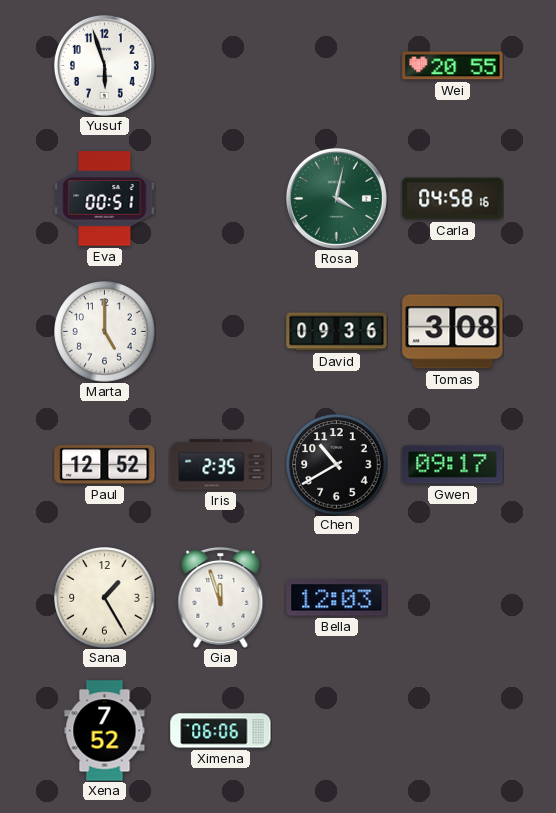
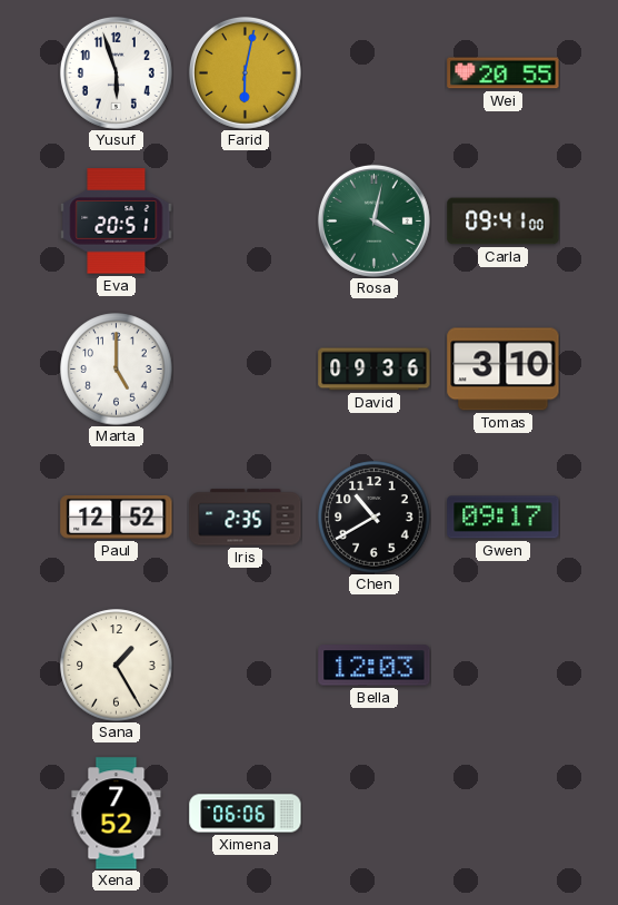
Farid: none -> 6:02
Eva: 00:51 -> 20:51
Carla: 04:58 -> 09:41
Tomas: 3:08 -> 3:10
Gia: 11:57 -> none
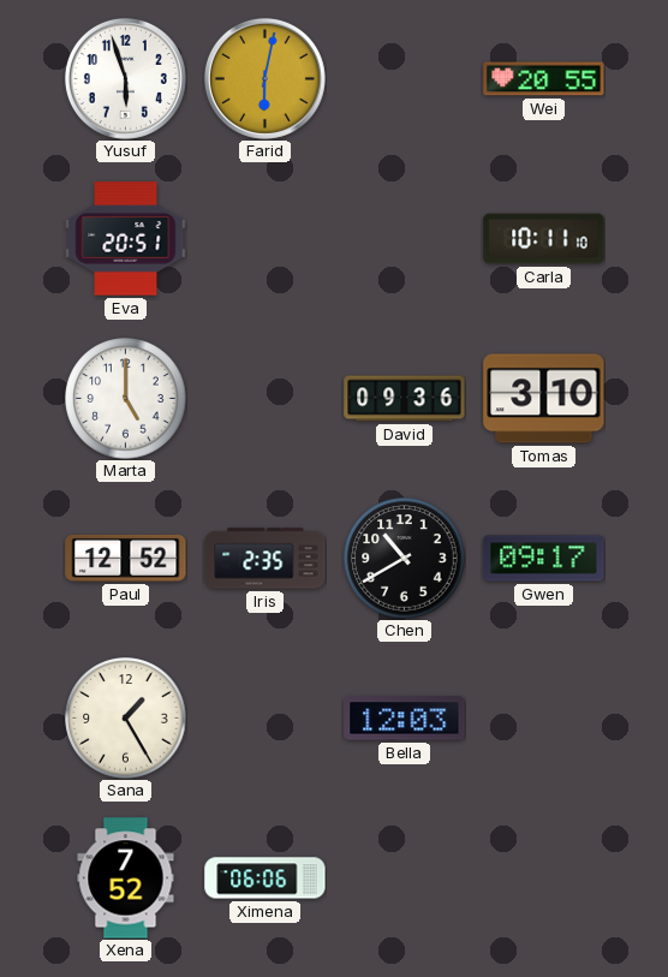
Rosa: 4:02 -> none
Carla: 09:41 -> 10:11
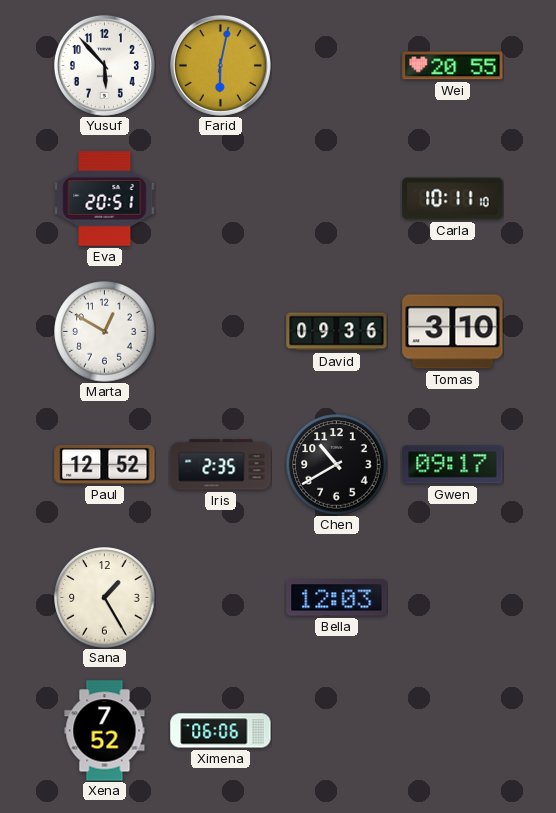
Yusuf: 5:57 -> 5:53
Marta: 5:00 -> 12:50
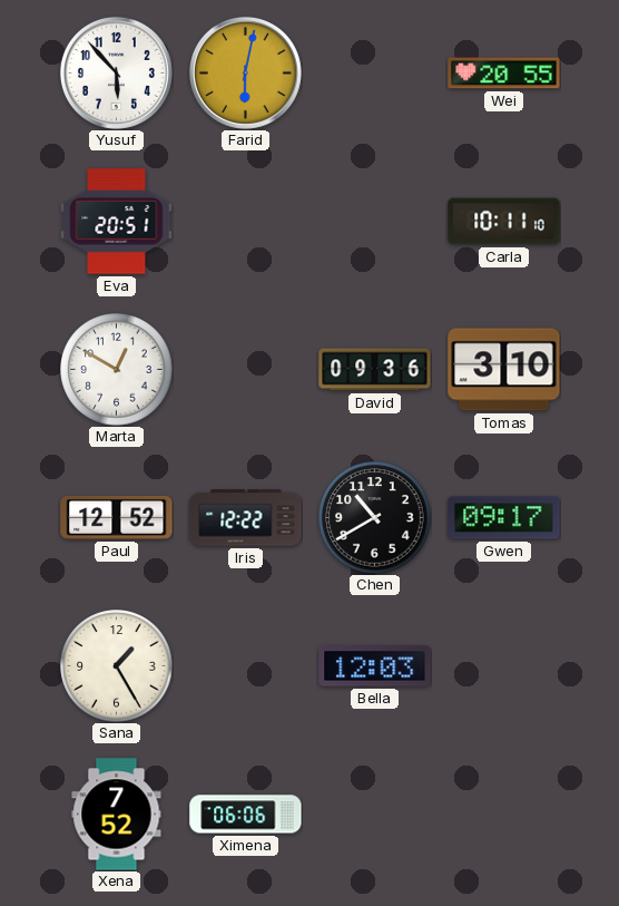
Iris: 2:35 -> 12:22
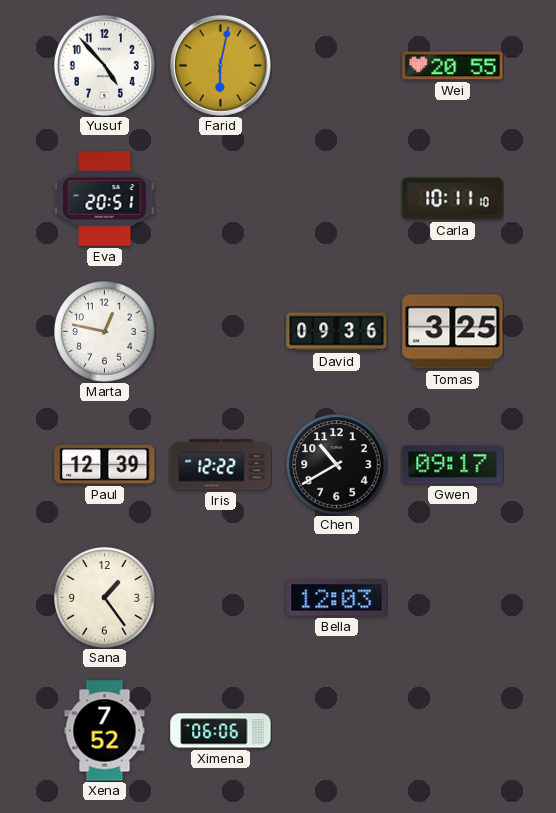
Yusuf: 5:53 -> 4:53
Marta: 12:50 -> 12:47
Tomas: 3:10 -> 3:25
Paul: 12:52 -> 12:39
Sana: 1:25 -> 1:24
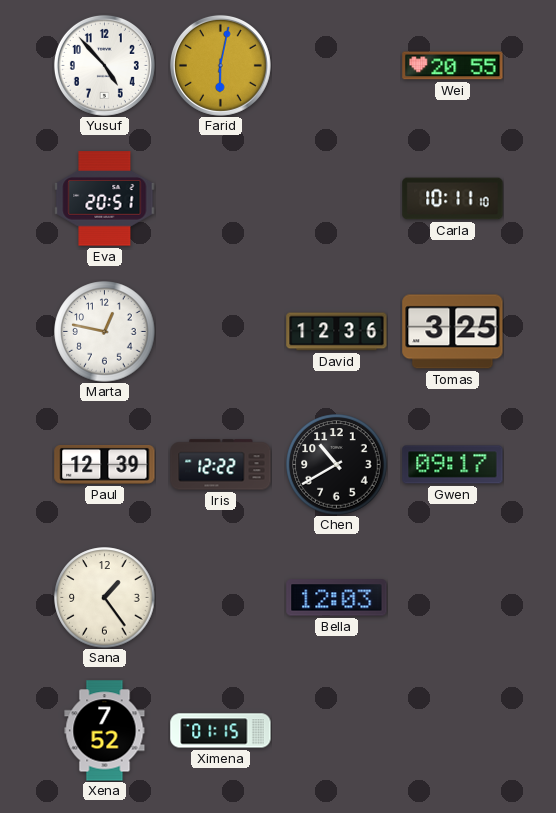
David: 09:36 -> 12:36
Ximena: 06:06 -> 01:15
